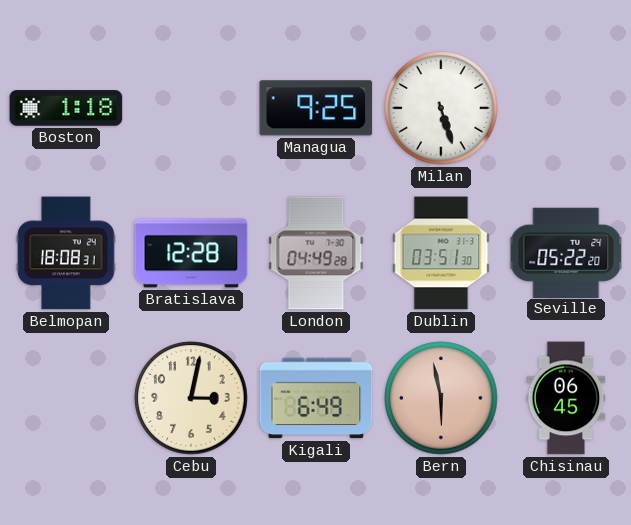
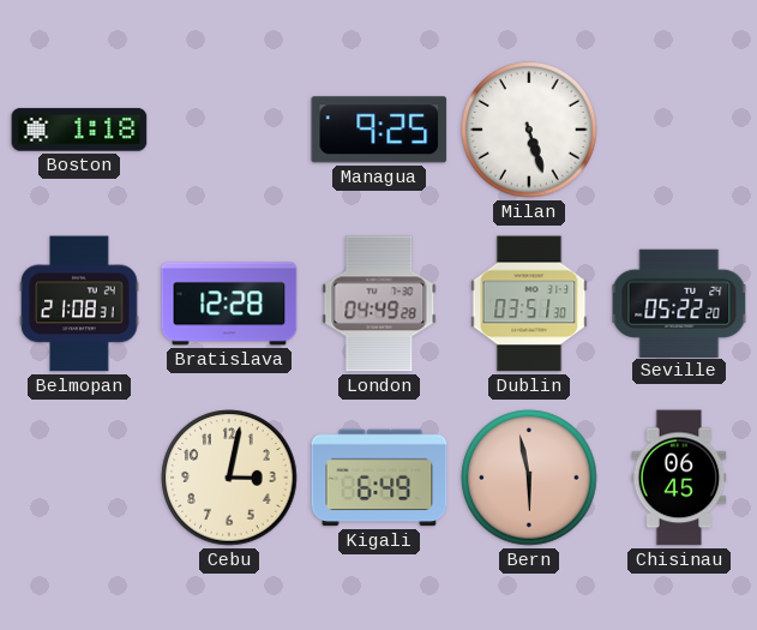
Belmopan: 18:08 -> 21:08
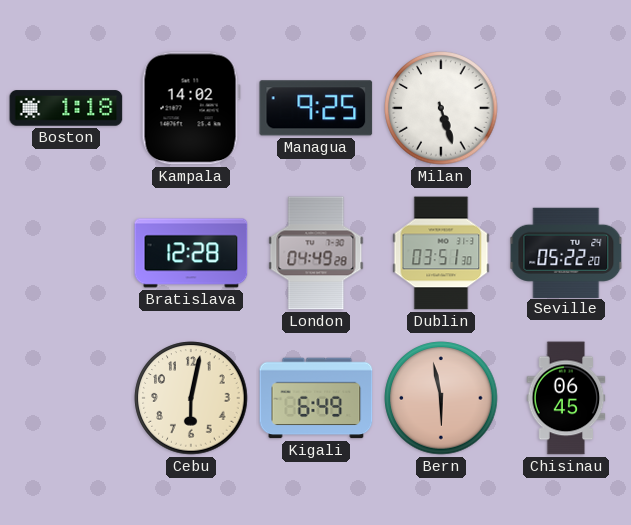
Kampala: none -> 14:02
Belmopan: 21:08 -> none
Cebu: 3:02 -> 6:02
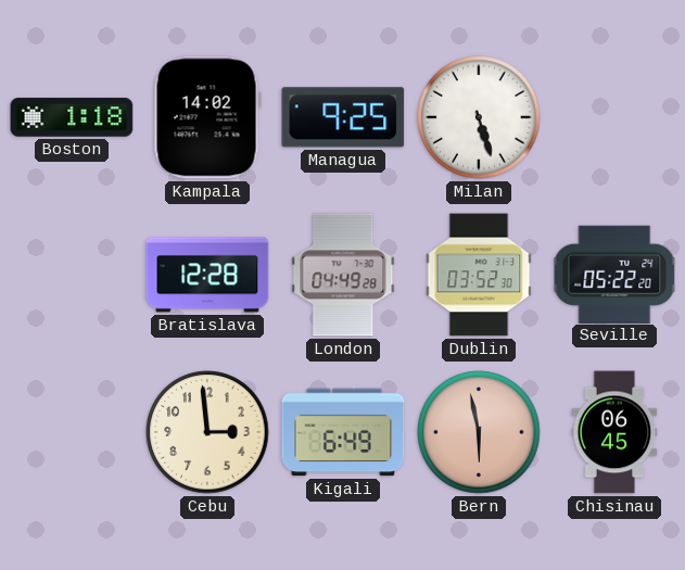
Dublin: 03:51 -> 03:52
Cebu: 6:02 -> 2:59
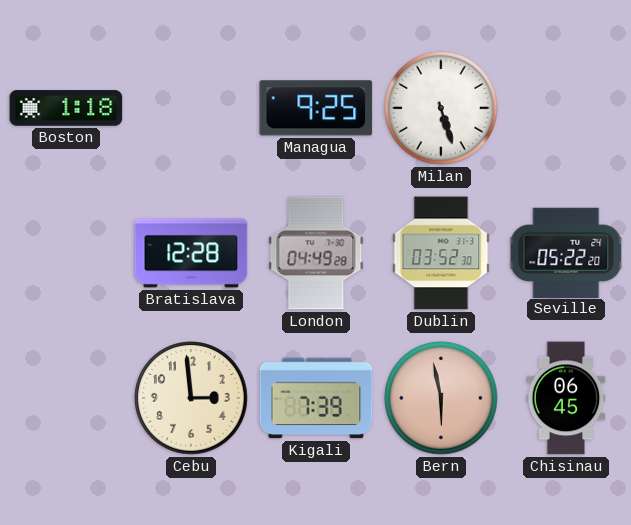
Kampala: 14:02 -> none
Kigali: 6:49 -> 7:39
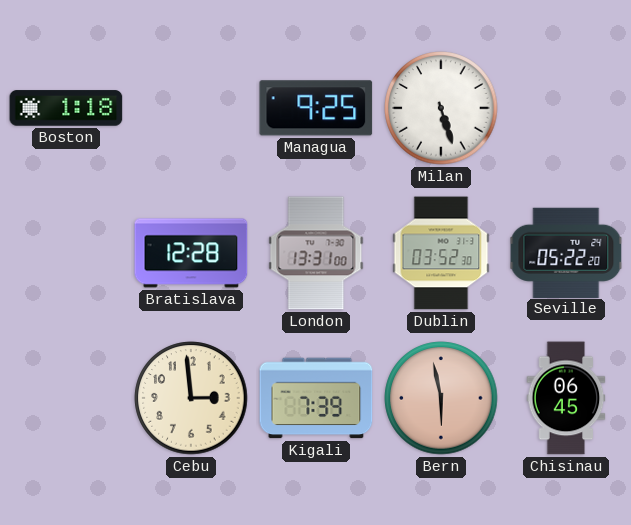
London: 04:49 -> 13:31
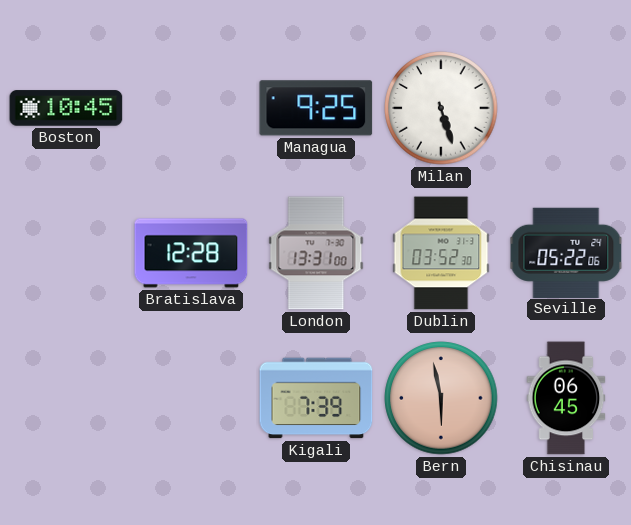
Boston: 1:18 -> 10:45
Seville: 05:22:20 -> 05:22:06
Cebu: 2:59 -> none
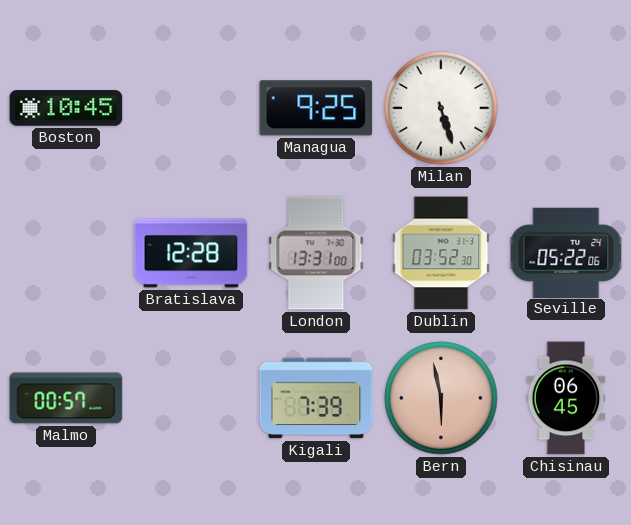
Malmo: none -> 00:57
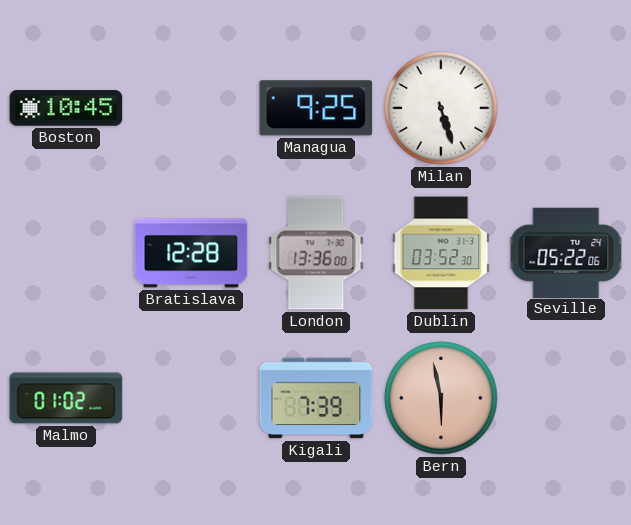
London: 13:31 -> 13:36
Malmo: 00:57 -> 01:02
Chisinau: 06:45 -> none
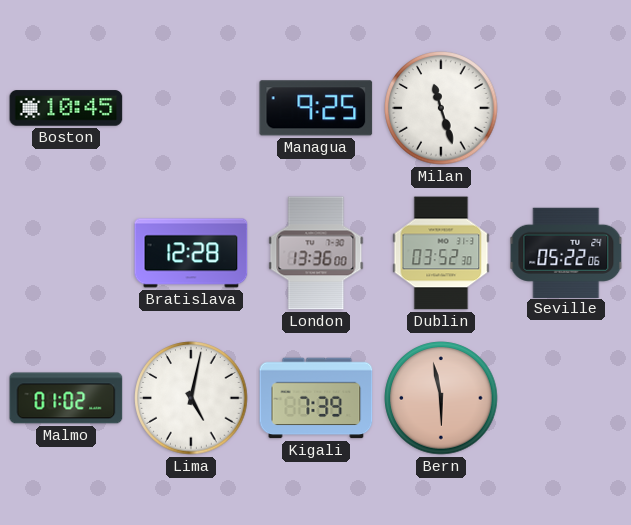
Milan: 5:27 -> 11:27
Lima: none -> 5:02
